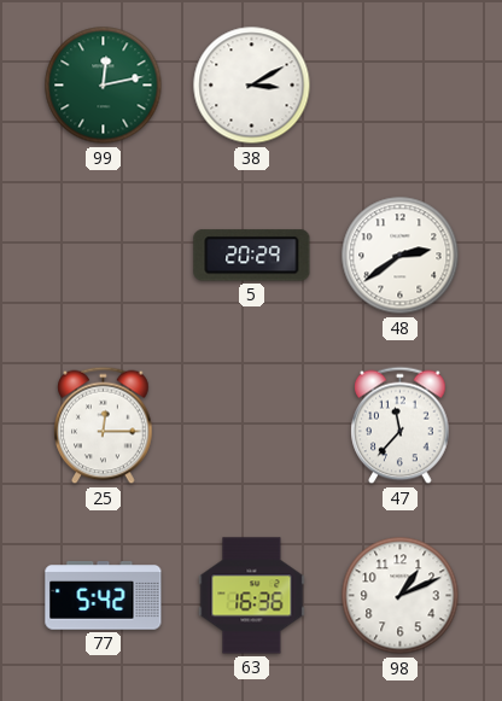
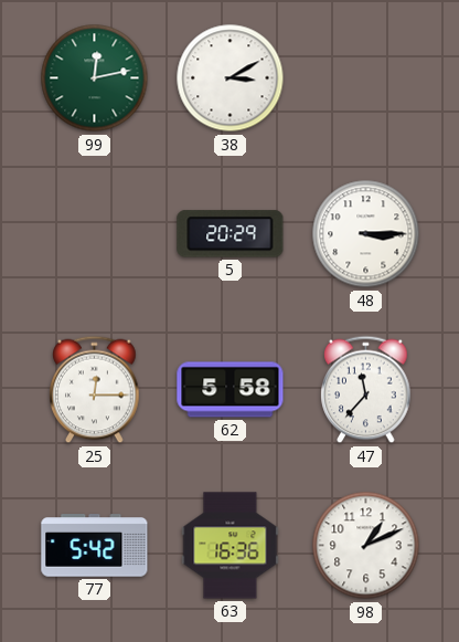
48: 2:39 -> 3:15
62: none -> 5:58
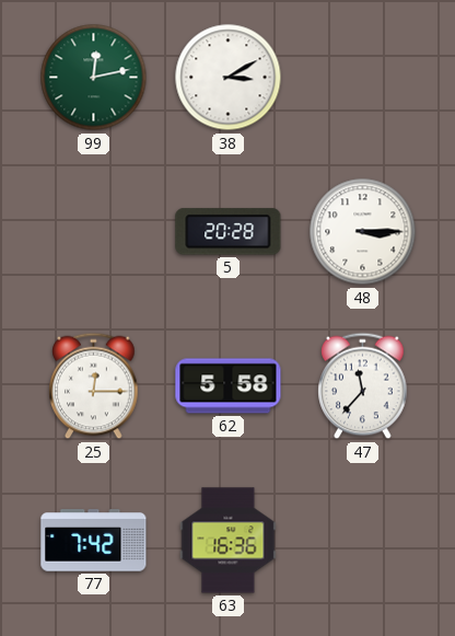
5: 20:29 -> 20:28
77: 5:42 -> 7:42
98: 1:11 -> none
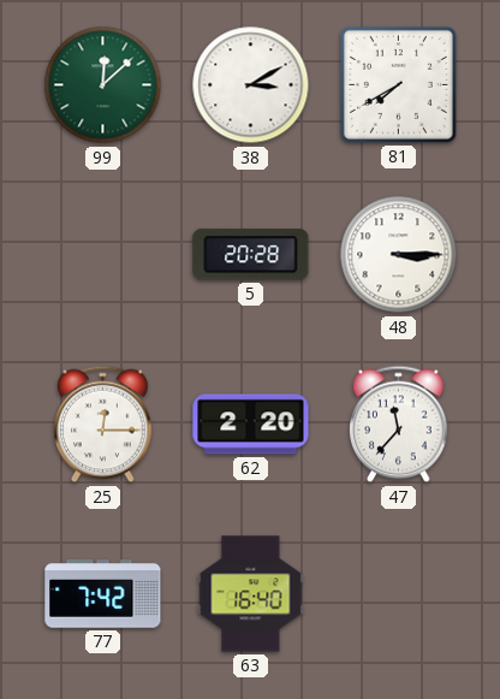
99: 12:13 -> 12:08
81: none -> 7:40
62: 5:58 -> 2:20
63: 16:36 -> 16:40
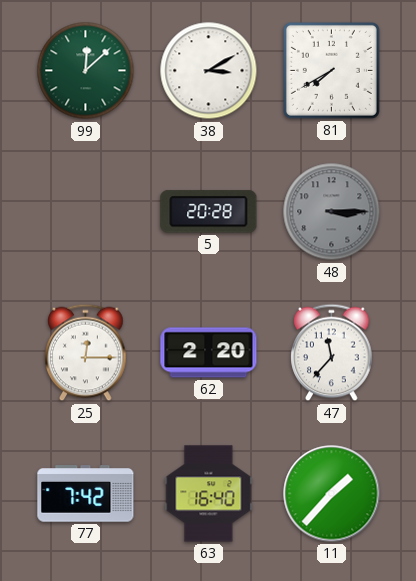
48 dial: white -> grey
11: none -> 1:37
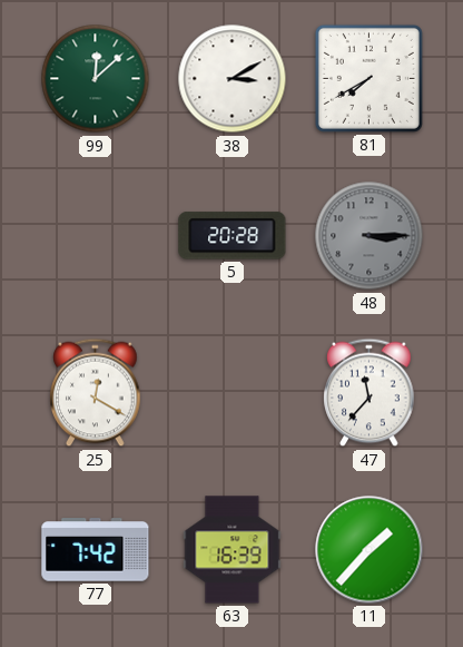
25: 12:15 -> 12:20
62: 2:20 -> none
63: 16:40 -> 16:39
